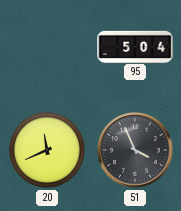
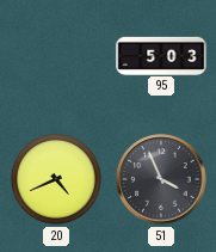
95: 5:04 -> 5:03
20: 11:41 -> 4:41
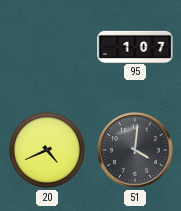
95: 5:03 -> 1:07
51: 3:56 -> 4:01
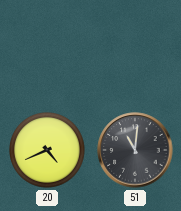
95: 1:07 -> none
51: 4:01 -> 11:01
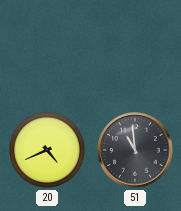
51: 11:01 -> 10:59
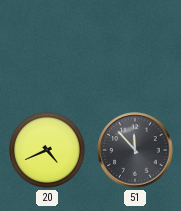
51: 10:59 -> 11:53
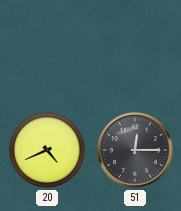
51: 11:53 -> 12:15
